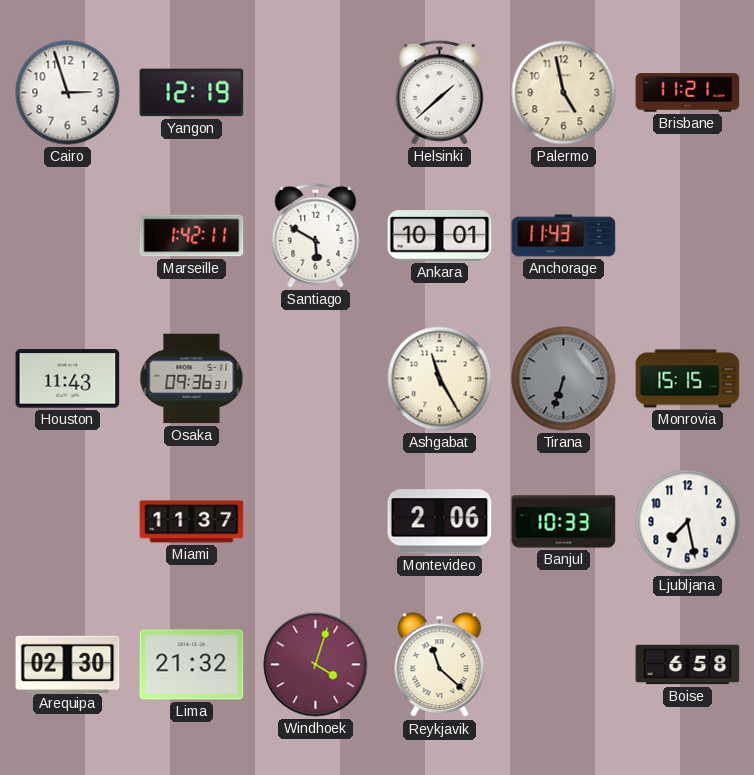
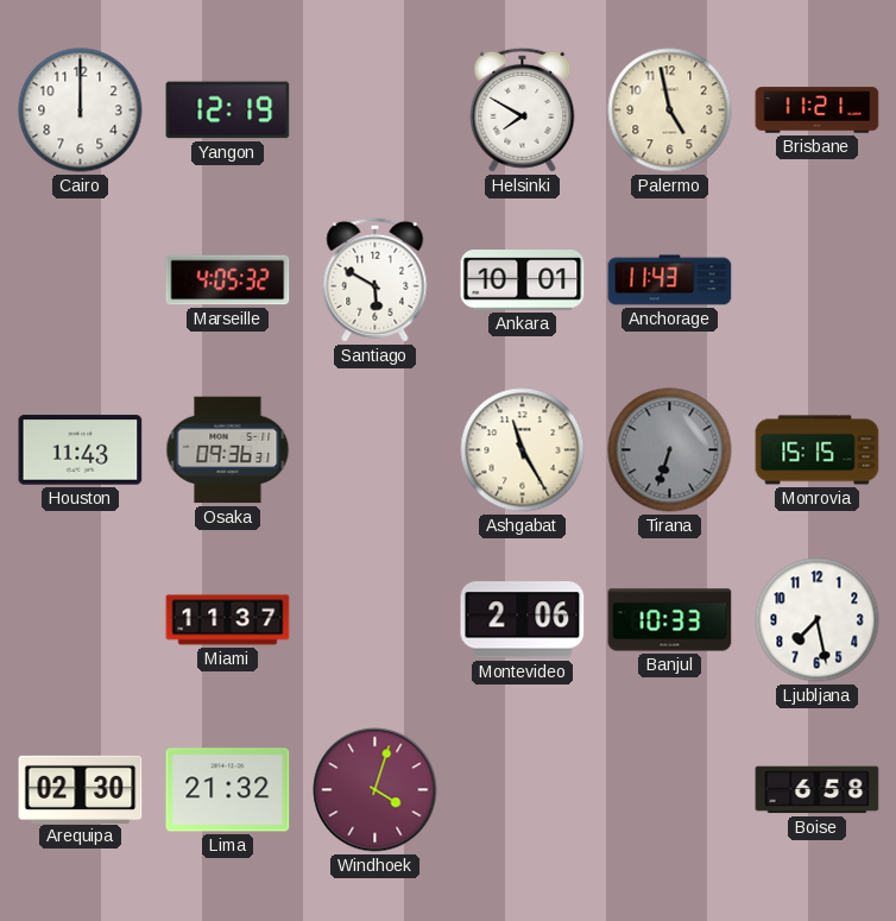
Cairo: 2:57 -> 12:00
Helsinki: 1:38 -> 7:50
Marseille: 1:42 -> 4:05
Reykjavik: 11:22 -> none
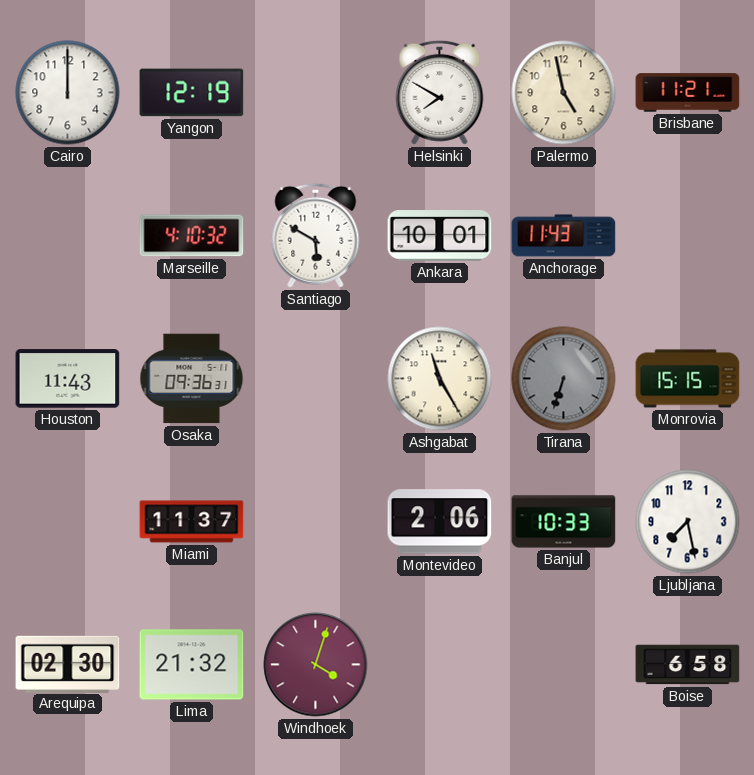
Marseille: 4:05 -> 4:10
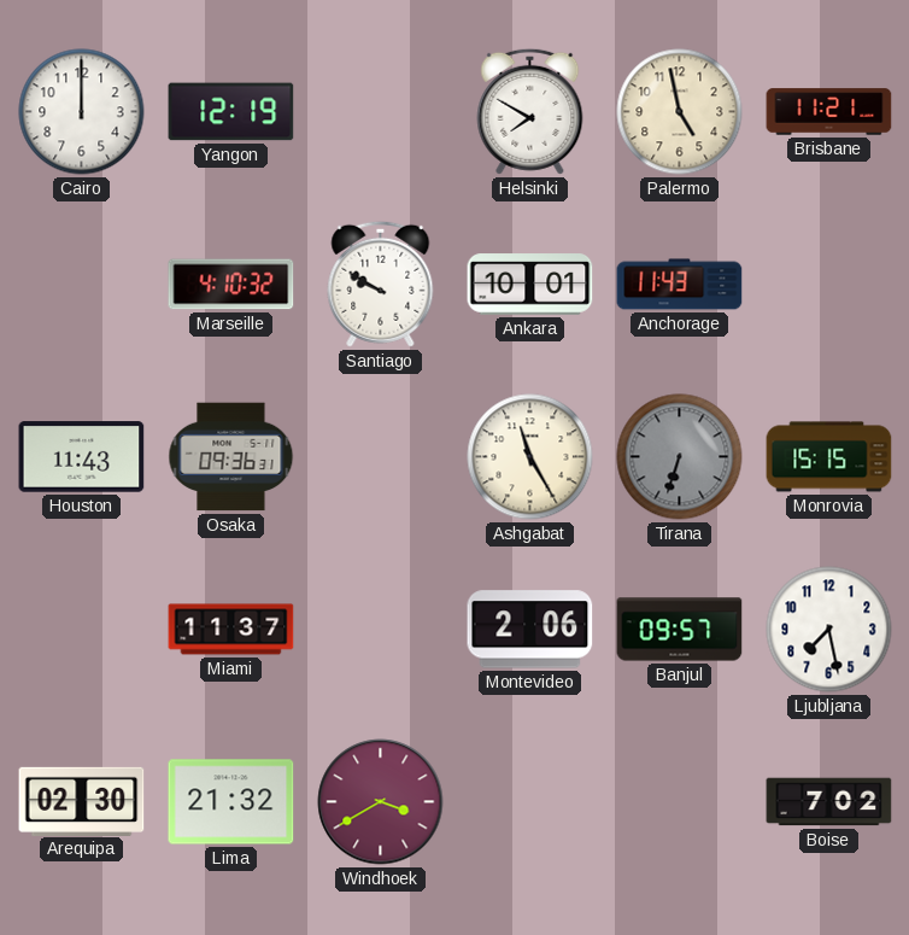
Santiago: 5:50 -> 9:50
Banjul: 10:33 -> 09:57
Windhoek: 4:03 -> 3:40
Boise: 6:58 -> 7:02
